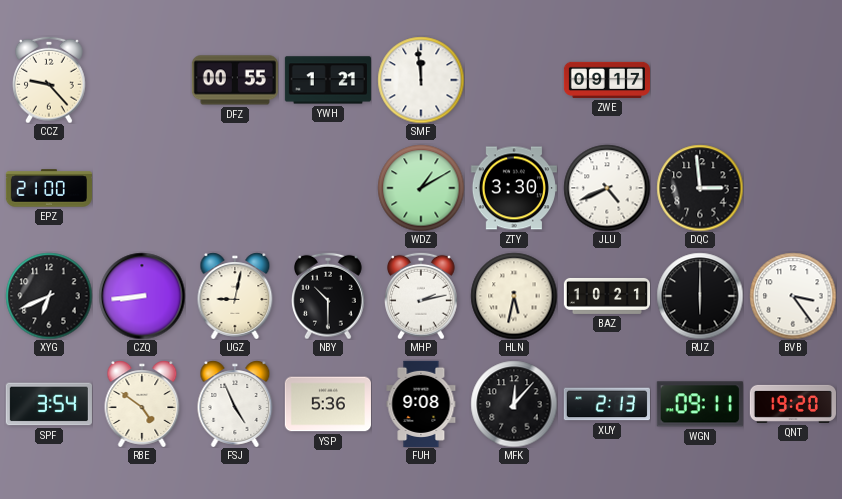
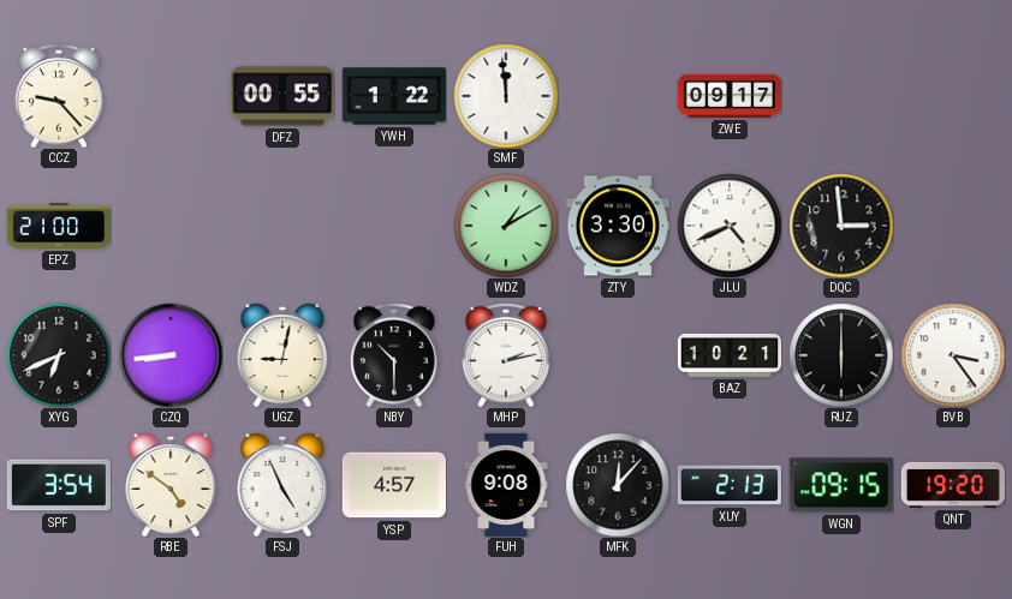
YWH: 1:21 -> 1:22
HLN: 5:32 -> none
YSP: 5:36 -> 4:57
WGN: 09:11 -> 09:15
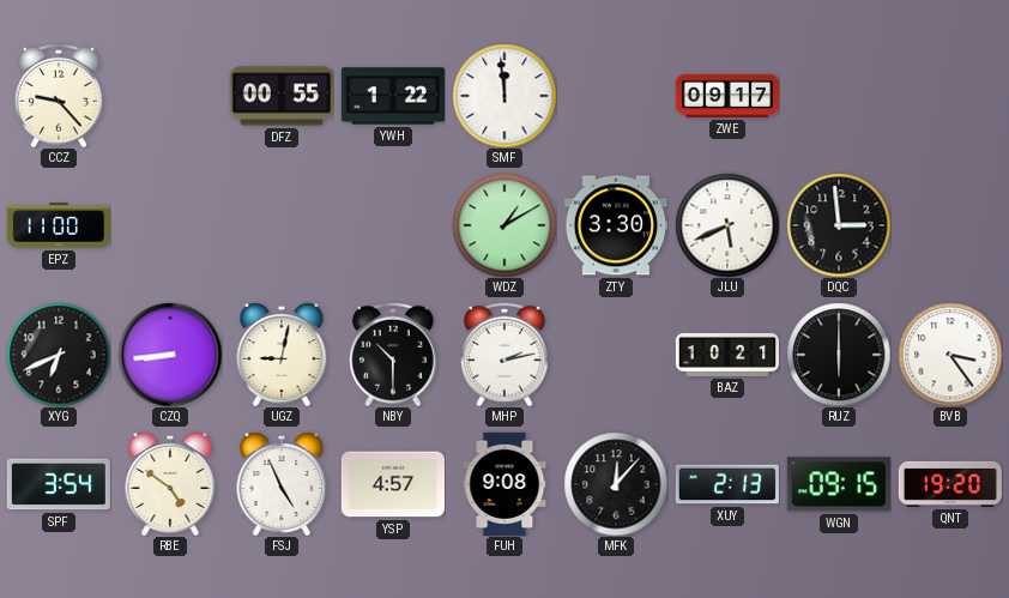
EPZ: 21:00 -> 11:00
JLU: 4:41 -> 5:41
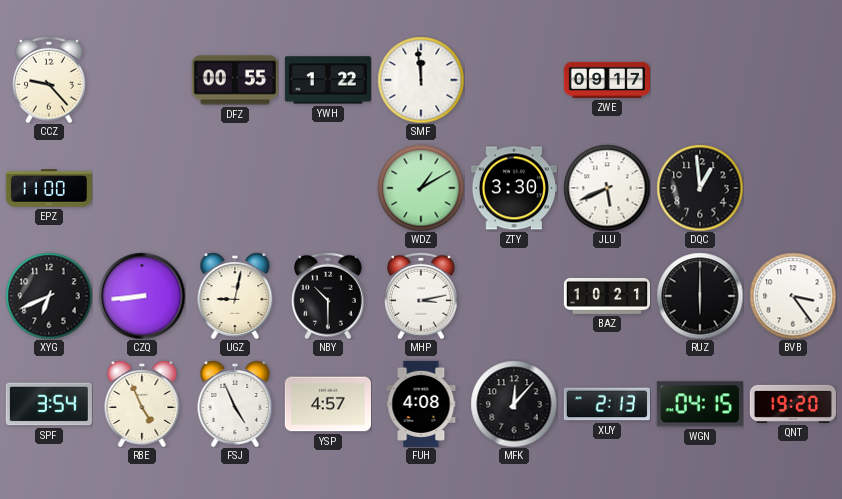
DQC: 2:59 -> 12:59
MHP: 2:13 -> 3:13
RBE: 4:51 -> 4:56
FUH: 9:08 -> 4:08
WGN: 09:15 -> 04:15
